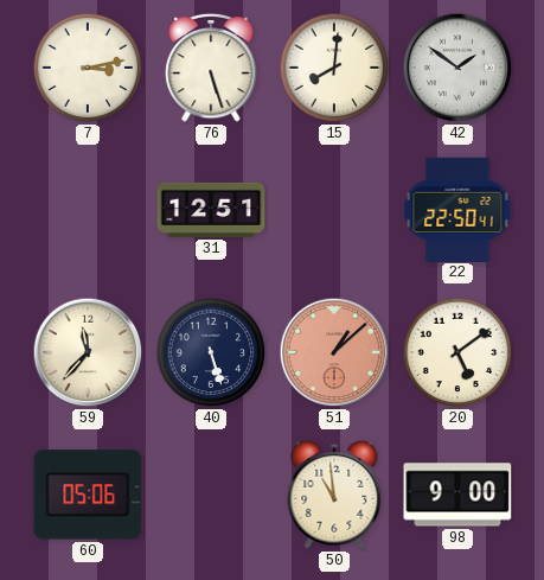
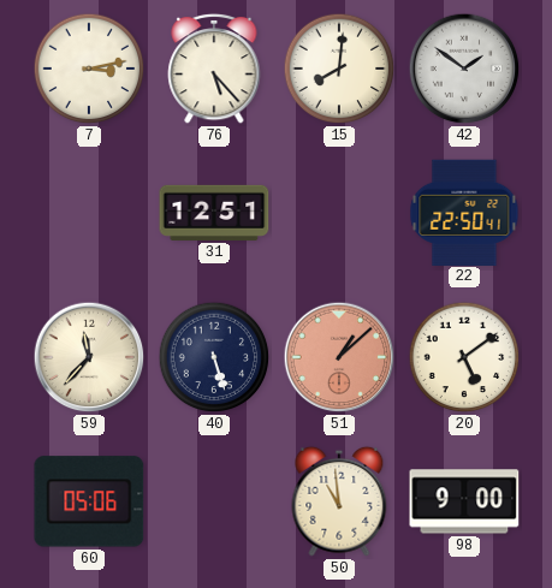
76: 5:27 -> 5:23
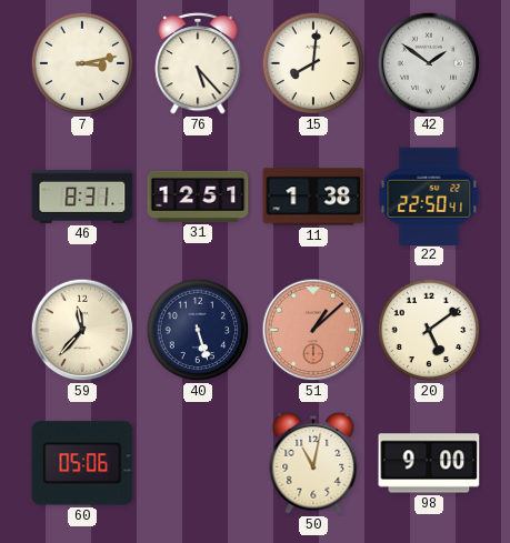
46: none -> 8:31
11: none -> 1:38
50: 10:59 -> 11:02
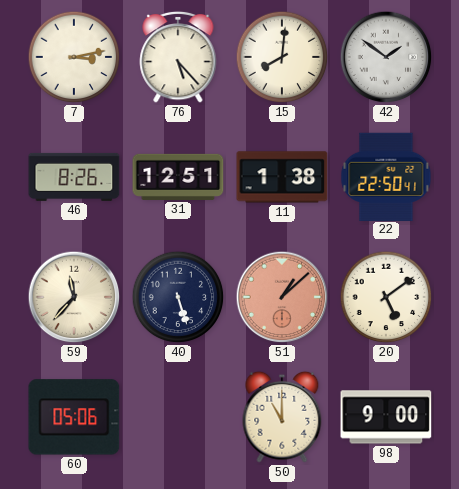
46: 8:31 -> 8:26
50: 11:02 -> 11:00
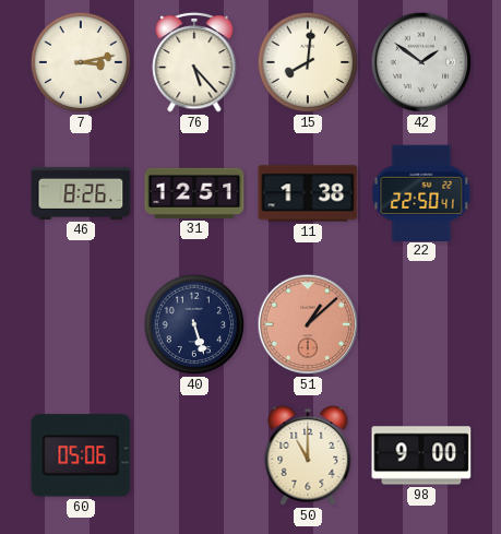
59: 11:37 -> none
20: 5:09 -> none
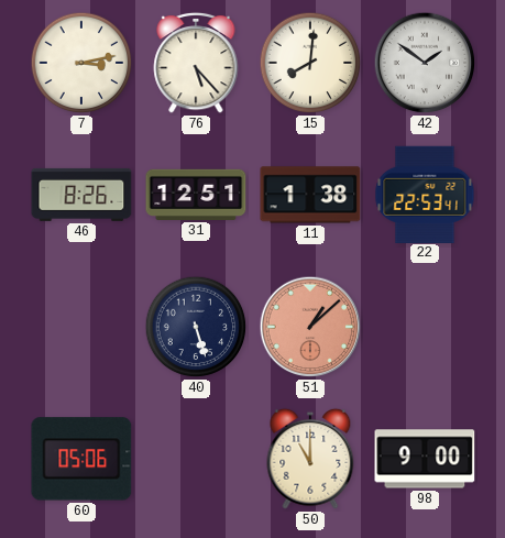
22: 22:50 -> 22:53
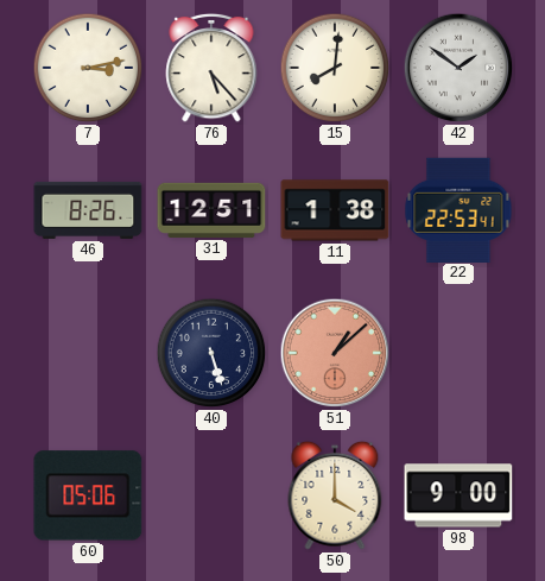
50: 11:00 -> 4:00
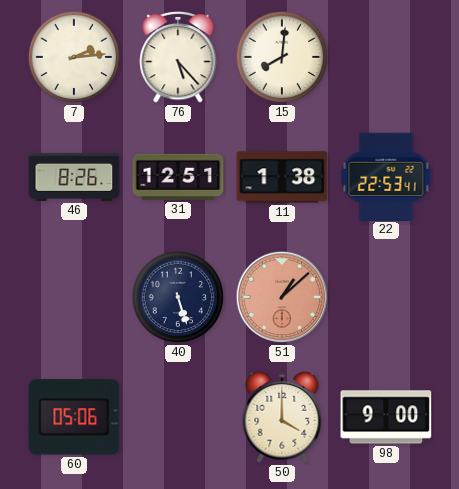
7: 3:13 -> 2:14
42: 1:51 -> none
